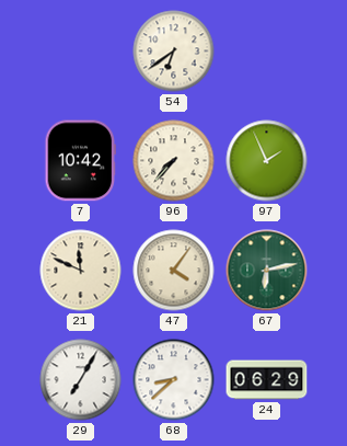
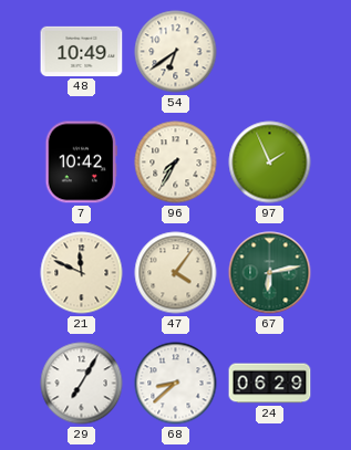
48: none -> 10:49
96: 7:37 -> 7:35
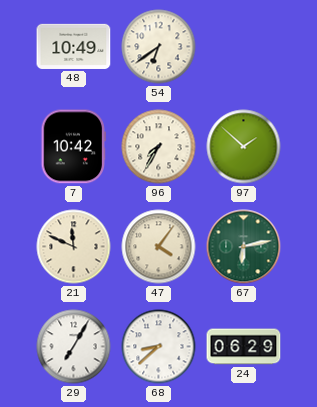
97: 1:56 -> 1:52
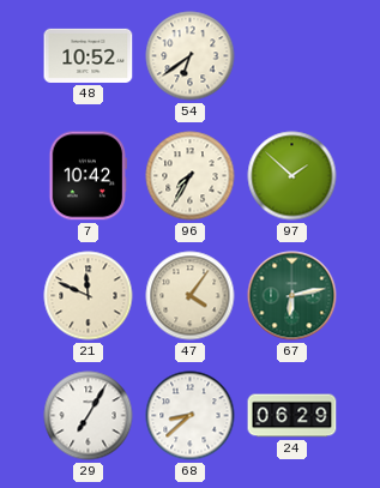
48: 10:49 -> 10:52
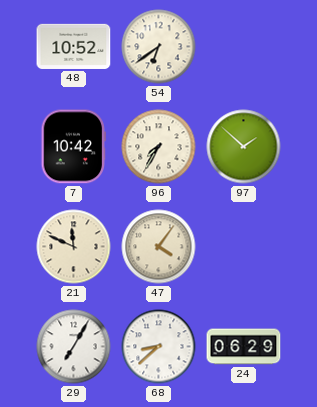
67: 6:13 -> none
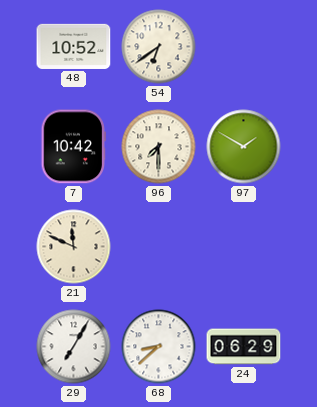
96: 7:35 -> 7:30
97: 1:52 -> 1:50
47: 4:06 -> none
